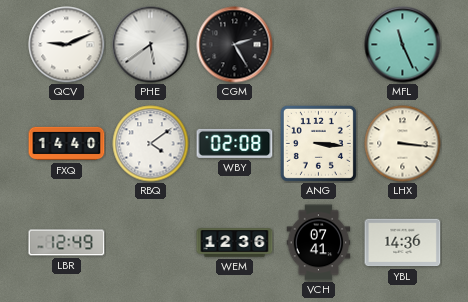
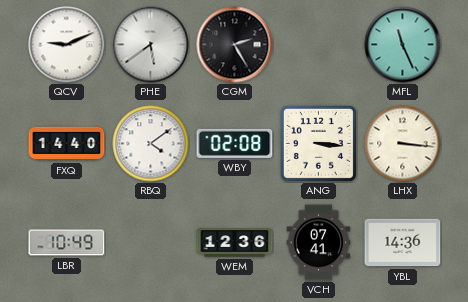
LBR: 12:49 -> 10:49
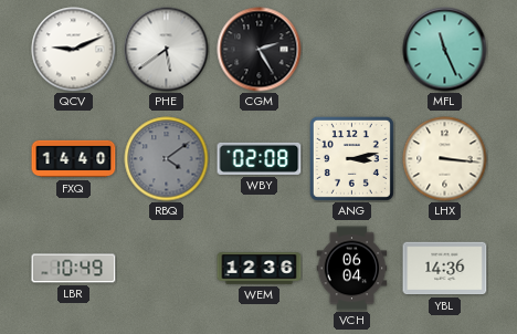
RBQ dial: white -> grey
ANG: 3:16 -> 3:13
VCH: 07:41 -> 06:04
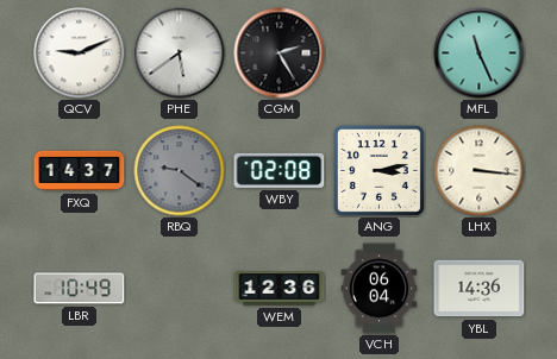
FXQ: 14:40 -> 14:37
RBQ: 4:09 -> 9:21
